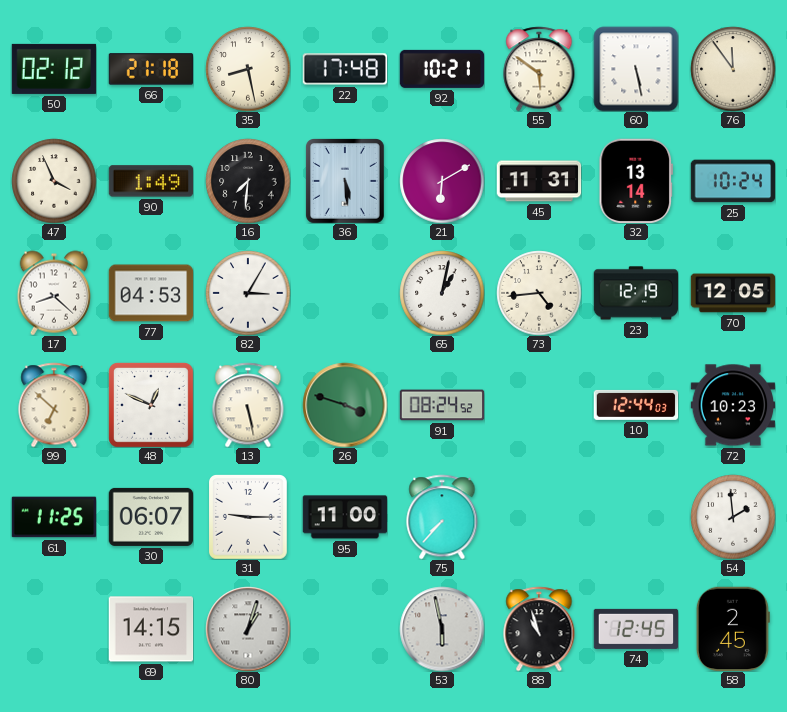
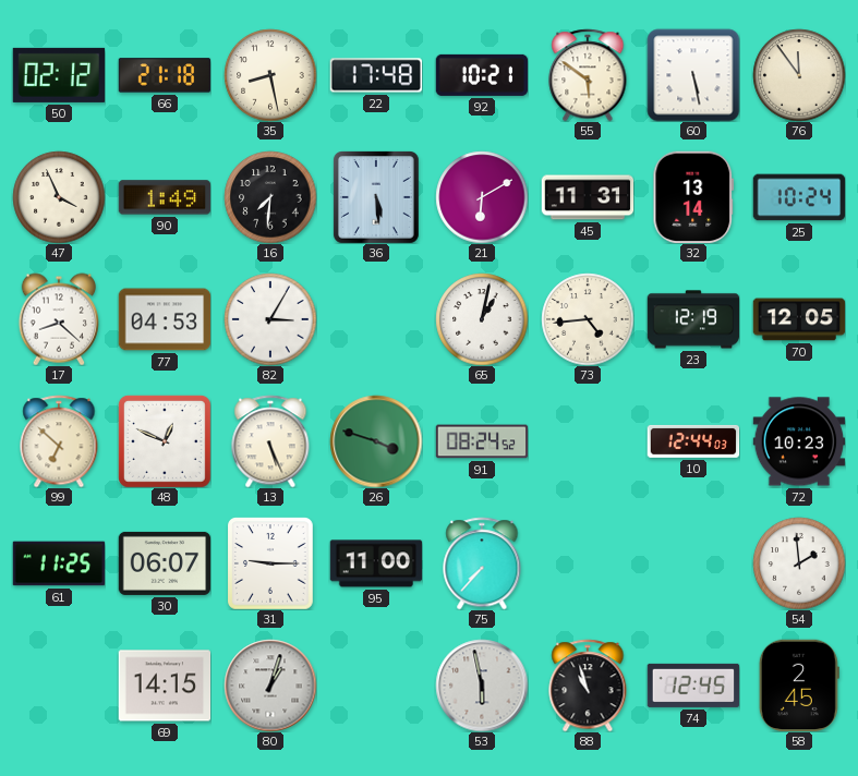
13: 5:28 -> 5:26
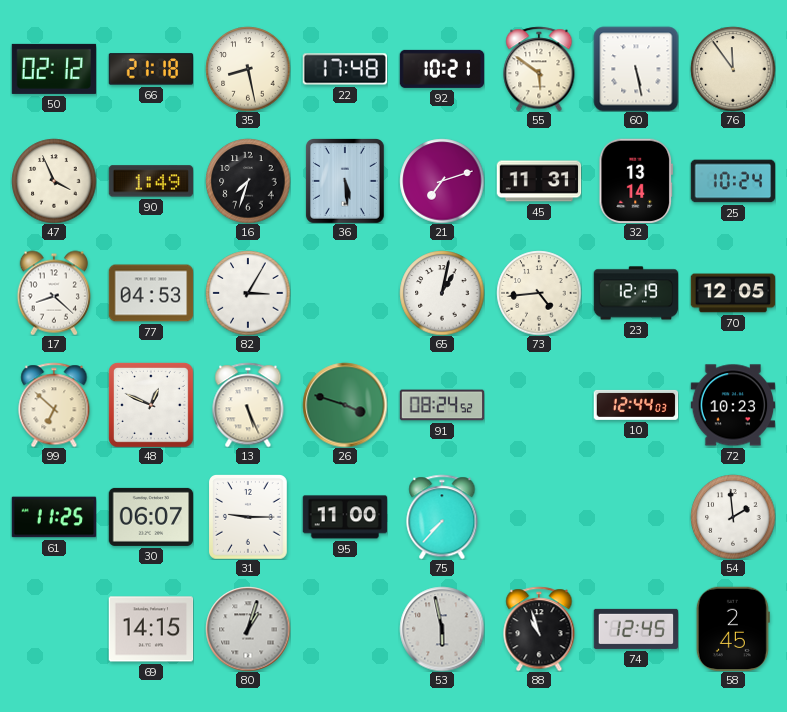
16: 7:31 -> 7:33
21: 6:10 -> 7:12
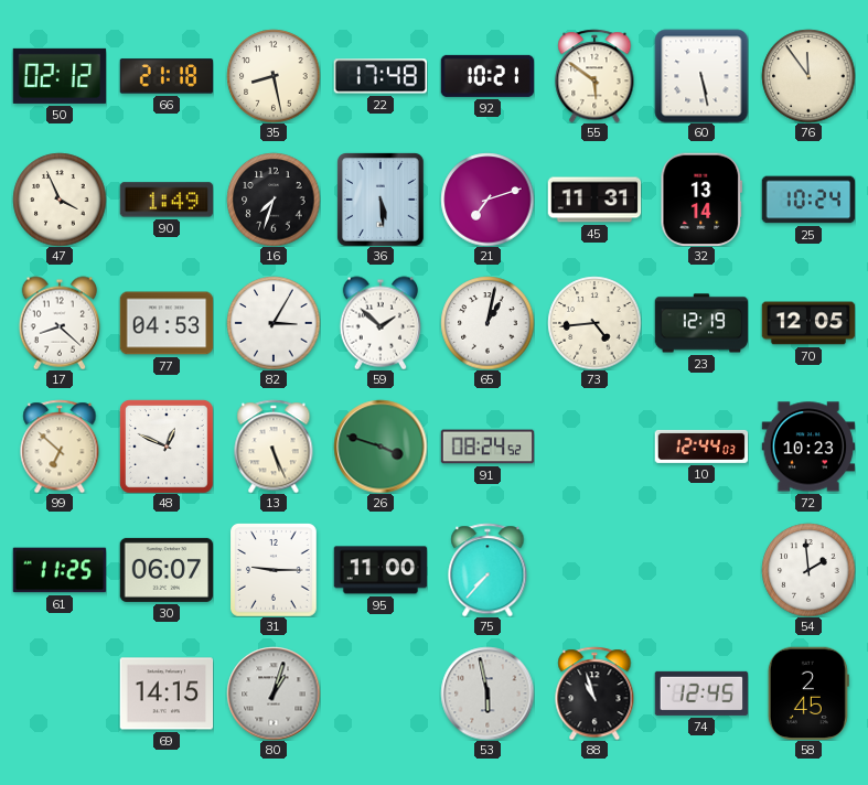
59: none -> 1:52
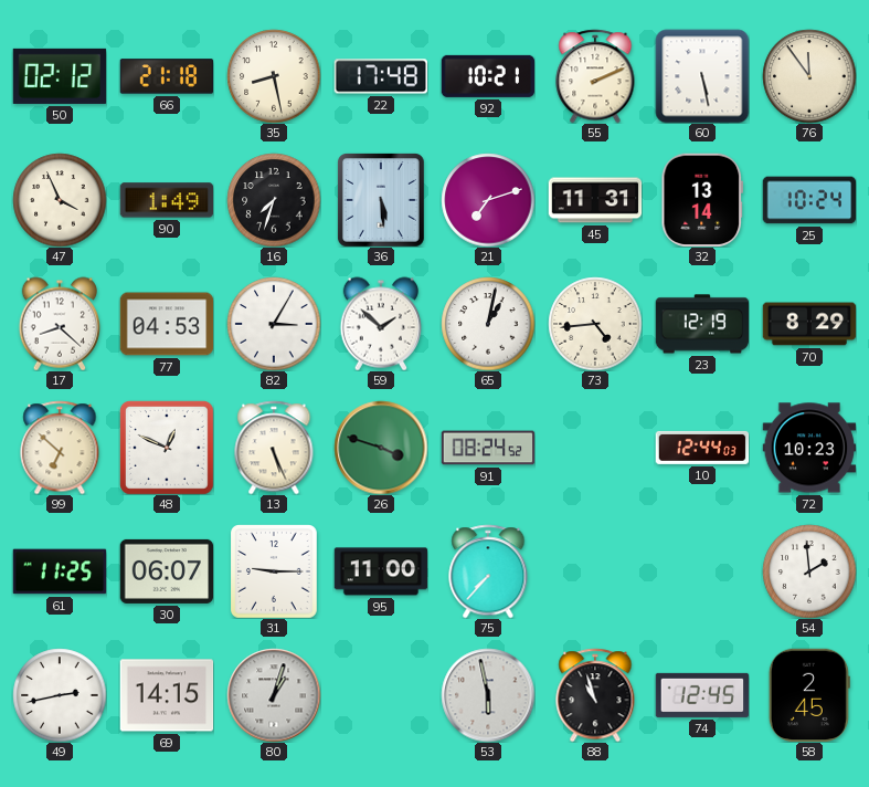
55: 5:51 -> 2:11
70: 12:05 -> 8:29
49: none -> 2:43
